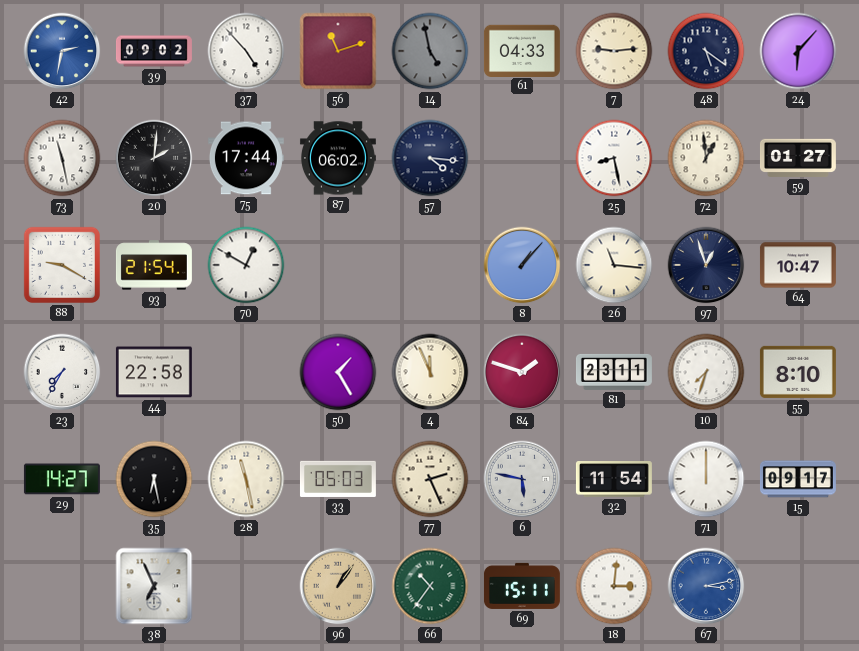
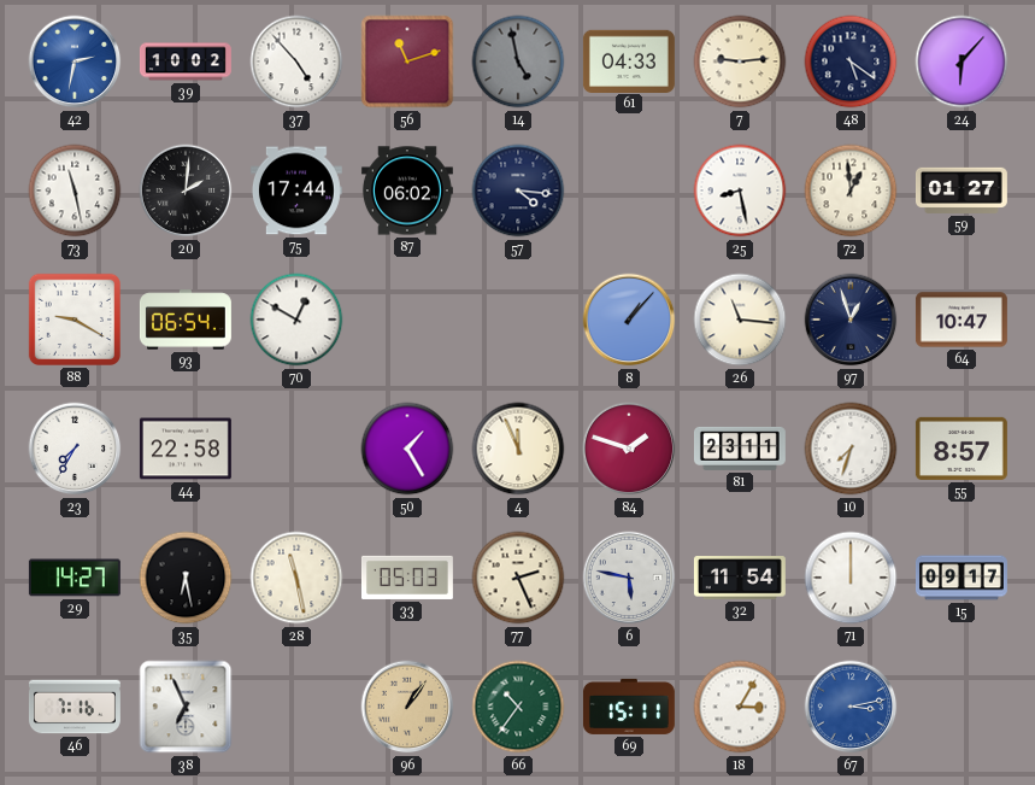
39: 09:02 -> 10:02
93: 21:54 -> 06:54
55: 8:10 -> 8:57
46: none -> 7:16
18: 3:01 -> 3:05
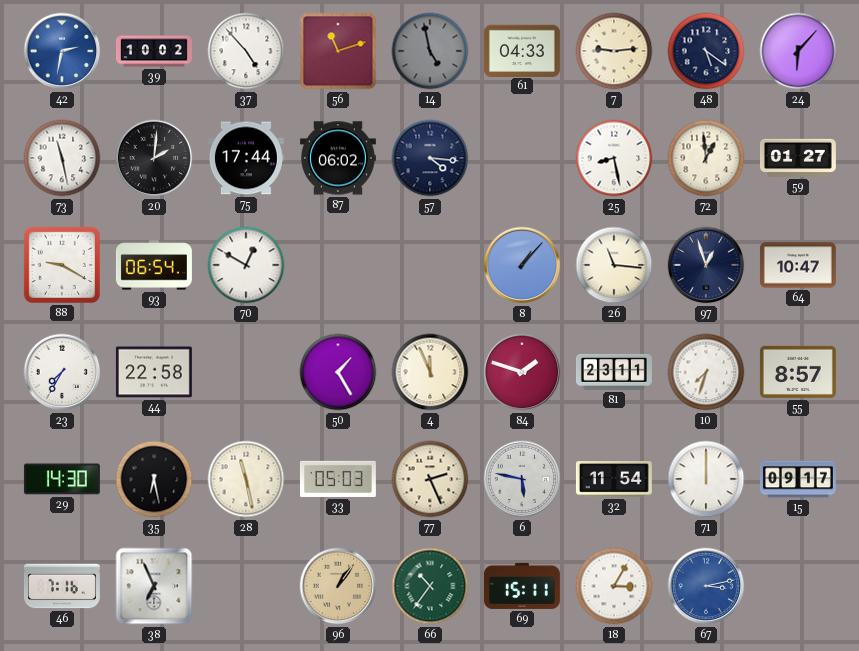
29: 14:27 -> 14:30
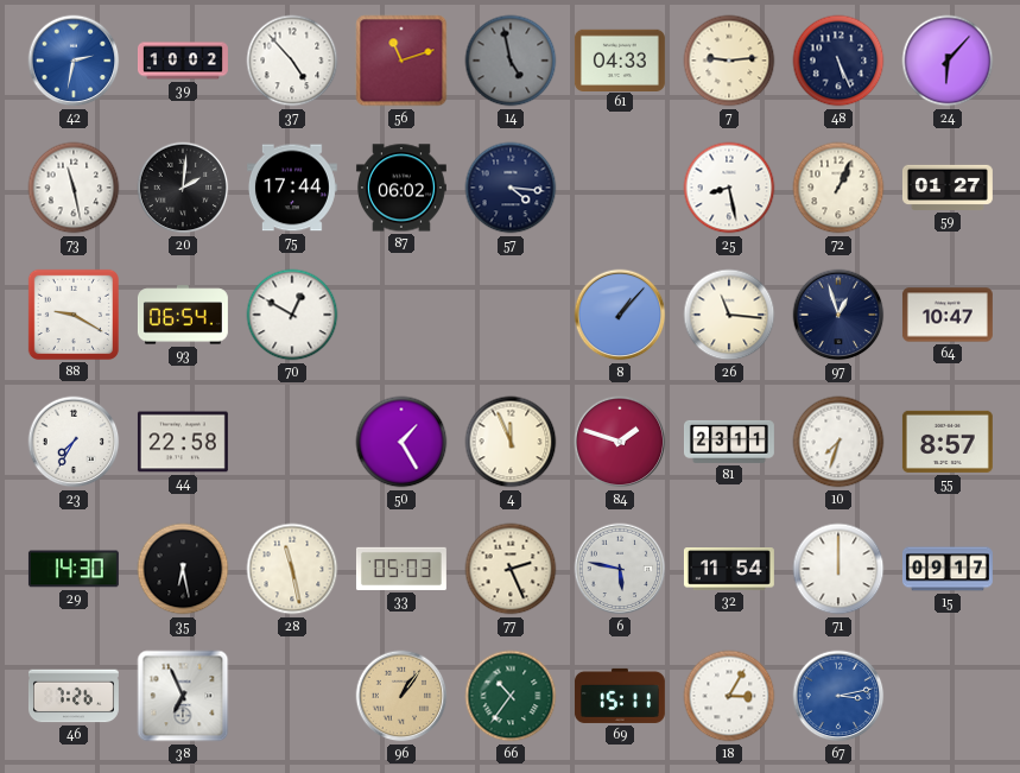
48: 5:21 -> 5:26
72: 12:59 -> 1:04
46: 7:16 -> 7:26
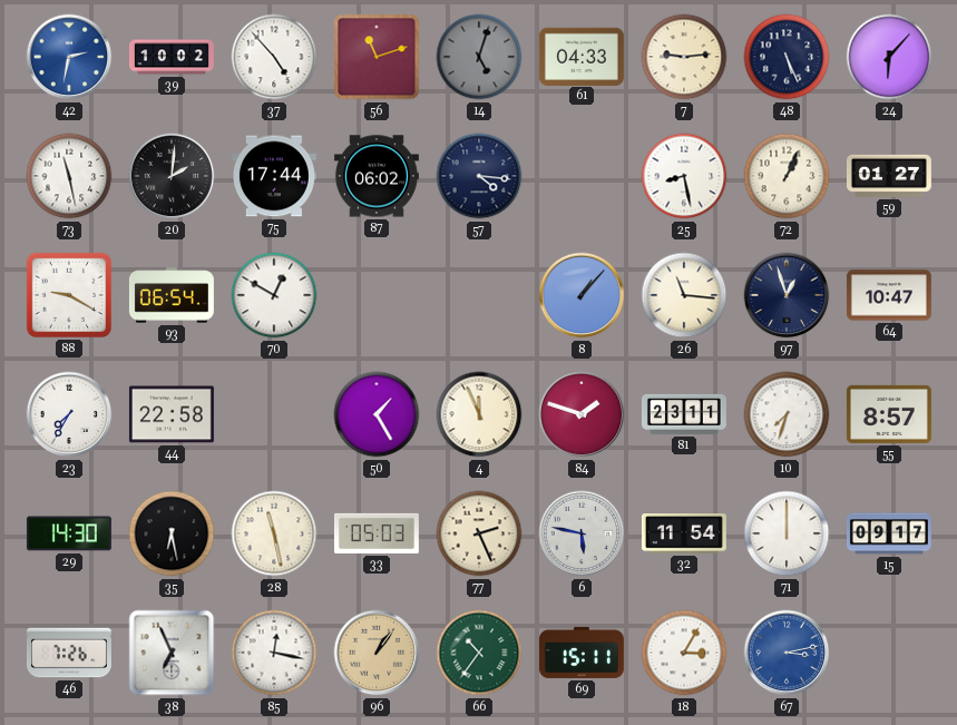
14: 4:58 -> 5:03
85: none -> 12:17
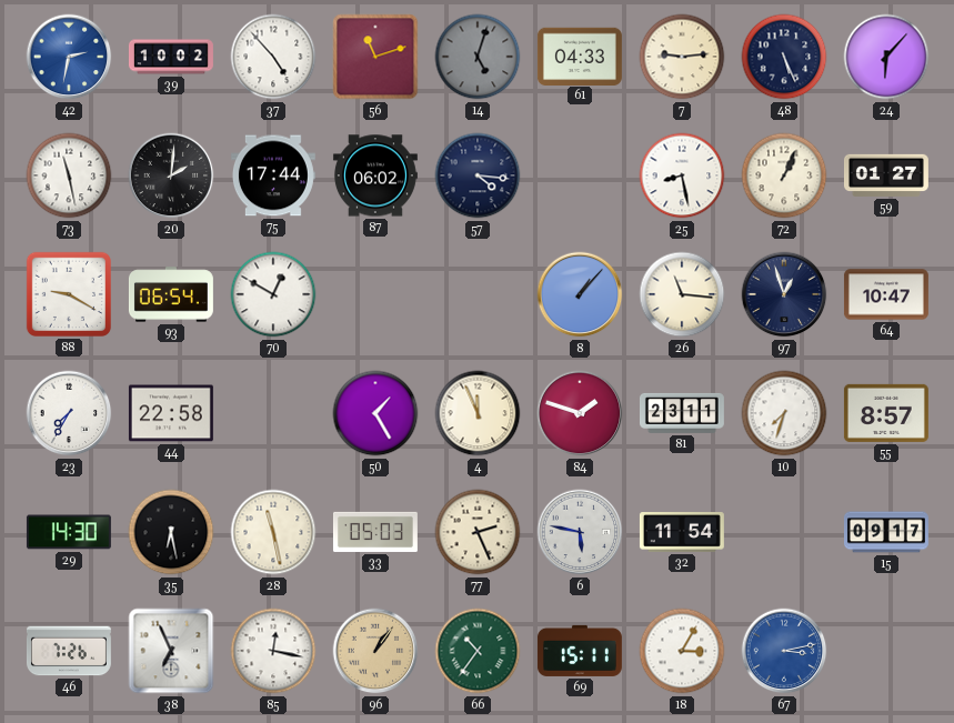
71: 12:00 -> none
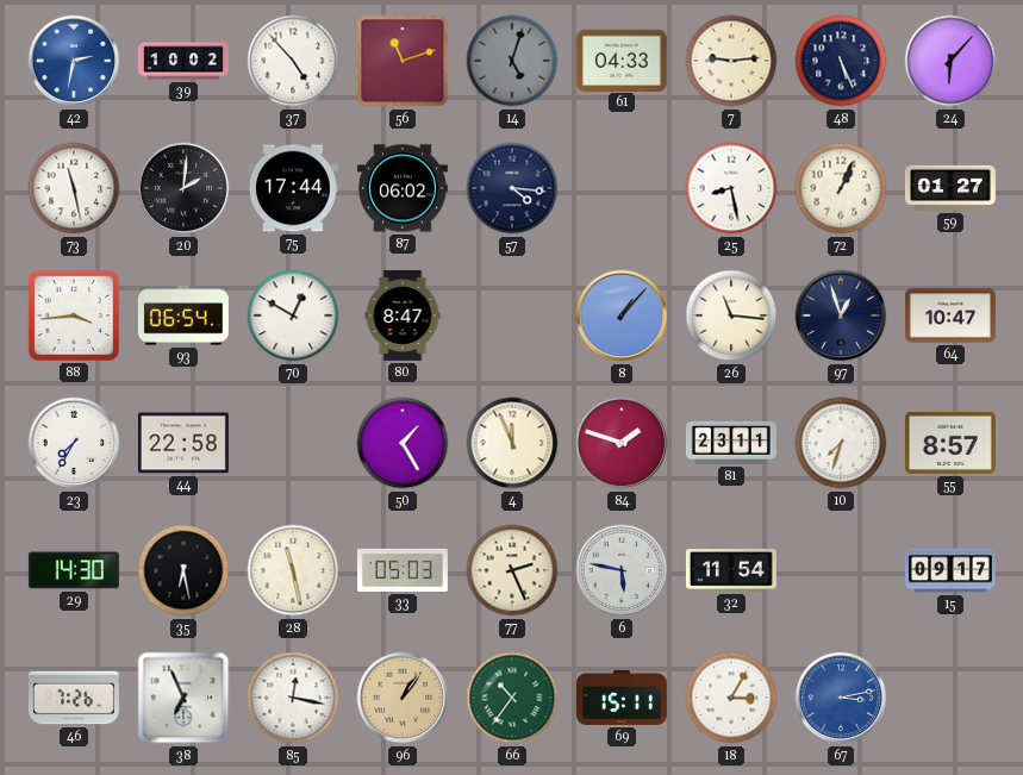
88: 9:20 -> 3:44
80: none -> 8:47
